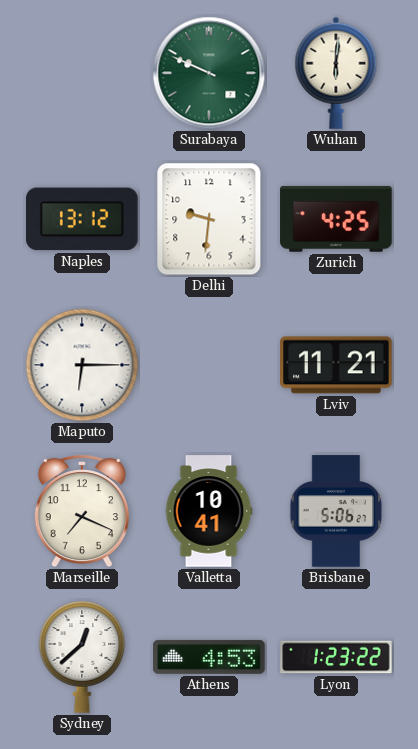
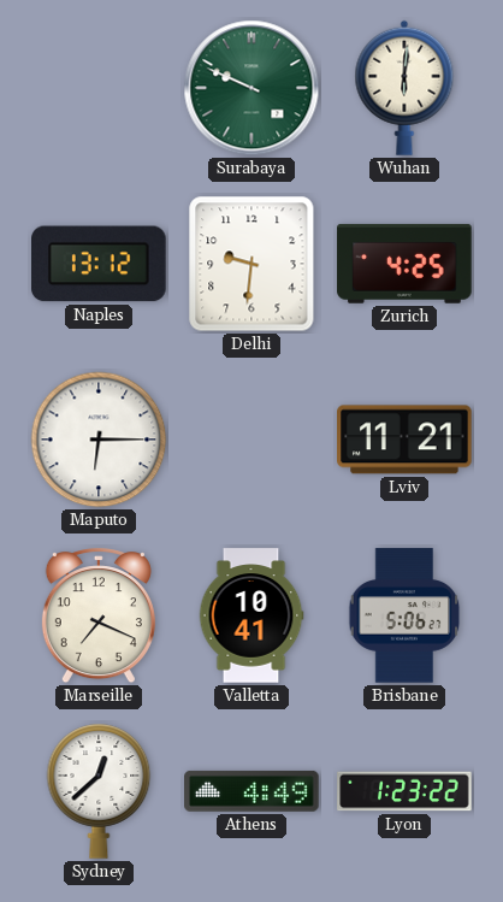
Athens: 4:53 -> 4:49
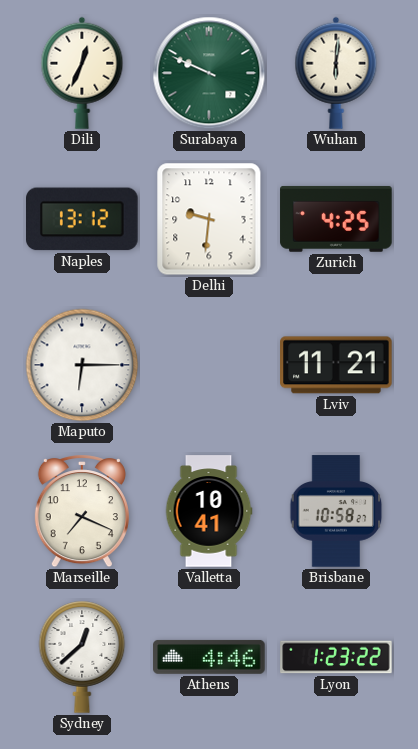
Dili: none -> 12:34
Brisbane: 5:06 -> 10:58
Athens: 4:49 -> 4:46
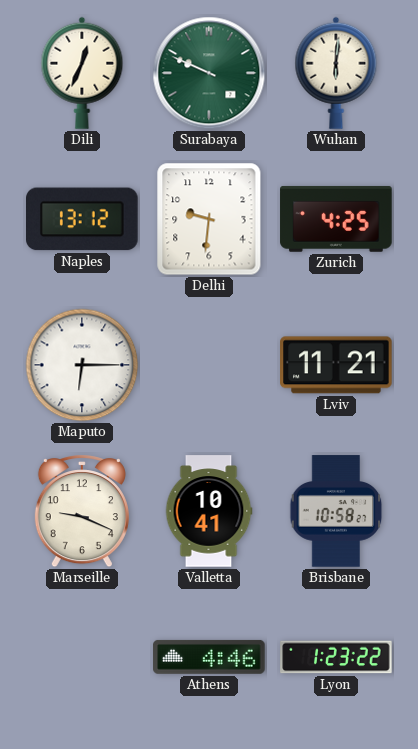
Marseille: 7:19 -> 9:19
Sydney: 12:38 -> none
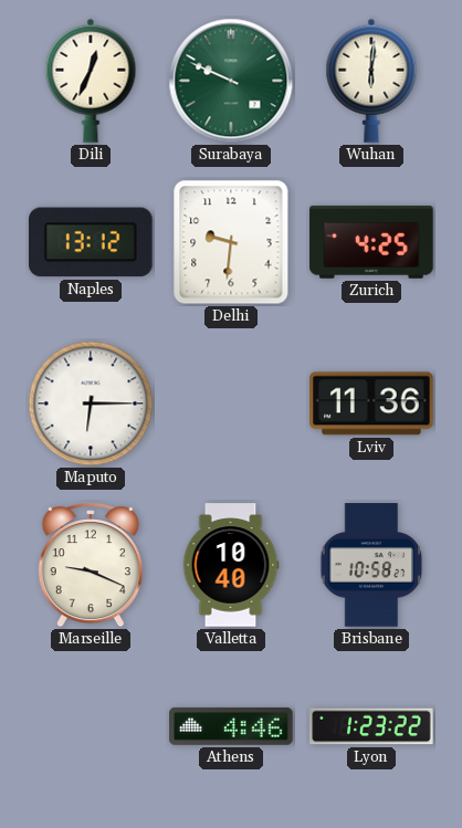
Lviv: 11:21 -> 11:36
Valletta: 10:41 -> 10:40
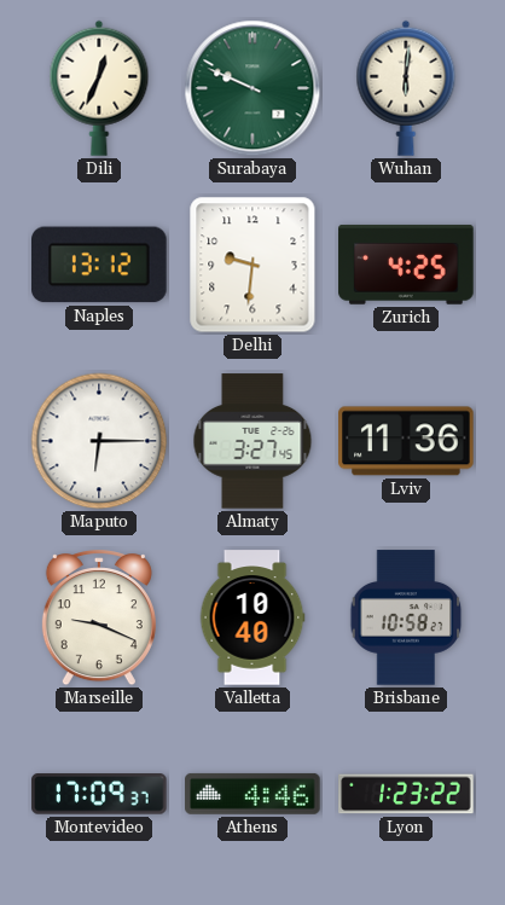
Almaty: none -> 3:27
Montevideo: none -> 17:09
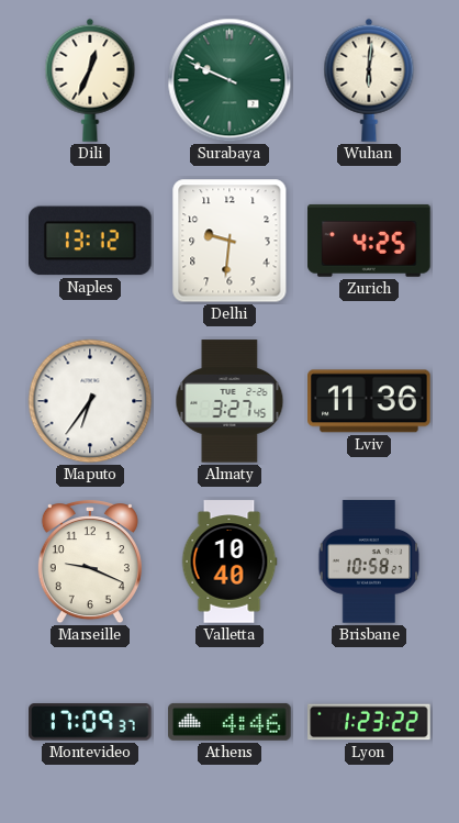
Maputo: 6:15 -> 6:36
